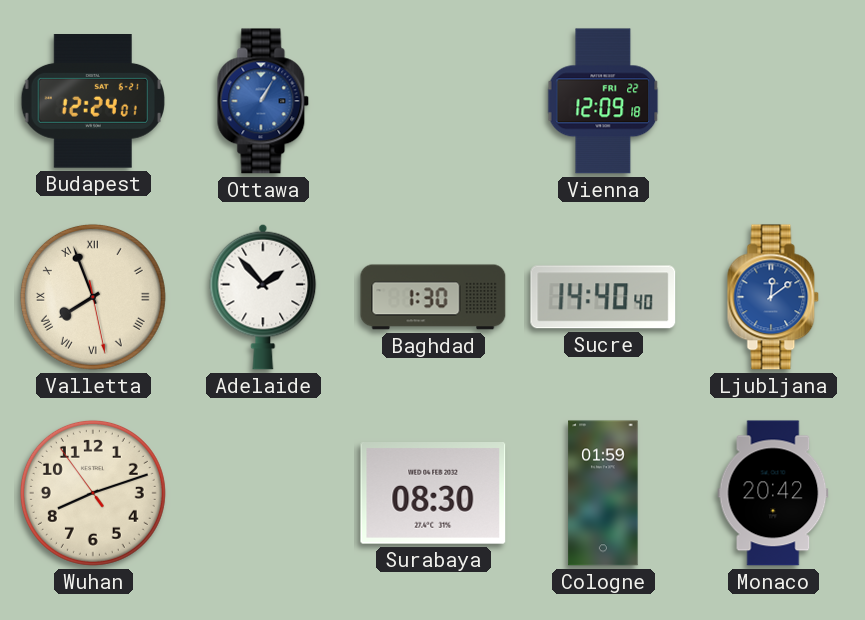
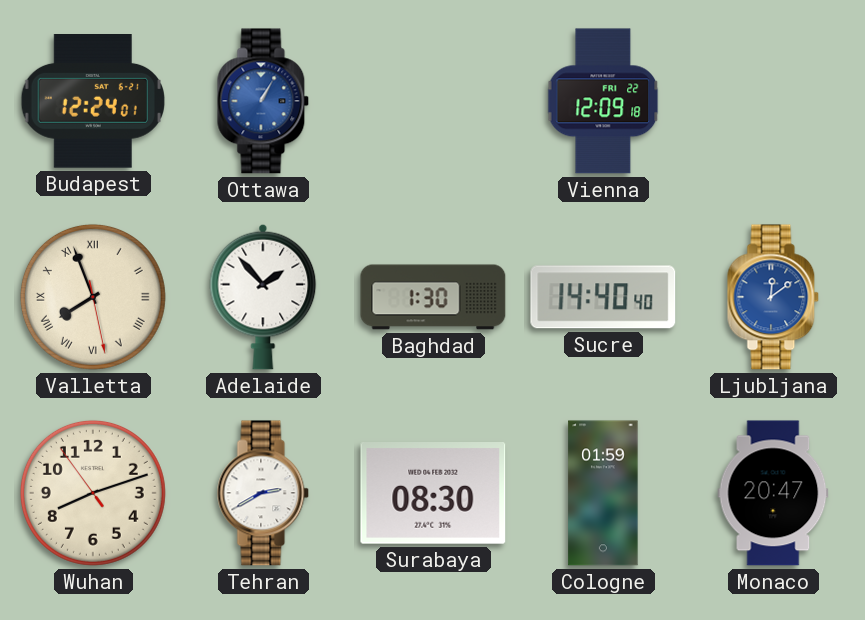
Tehran: none -> 2:40
Monaco: 20:42 -> 20:47
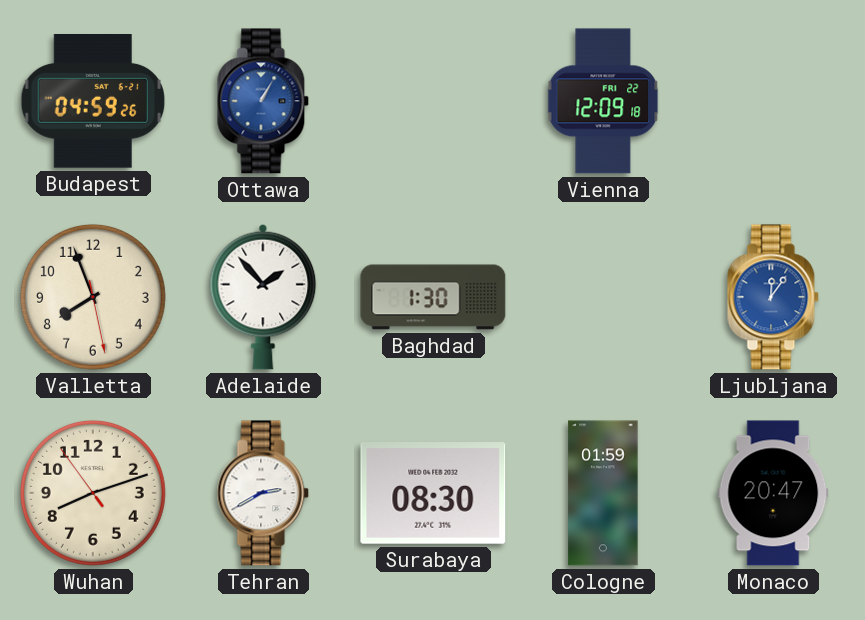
Budapest: 12:24 -> 04:59
Valletta numerals: Roman -> Arabic
Sucre: 14:40 -> none
Ljubljana: 12:09 -> 12:06
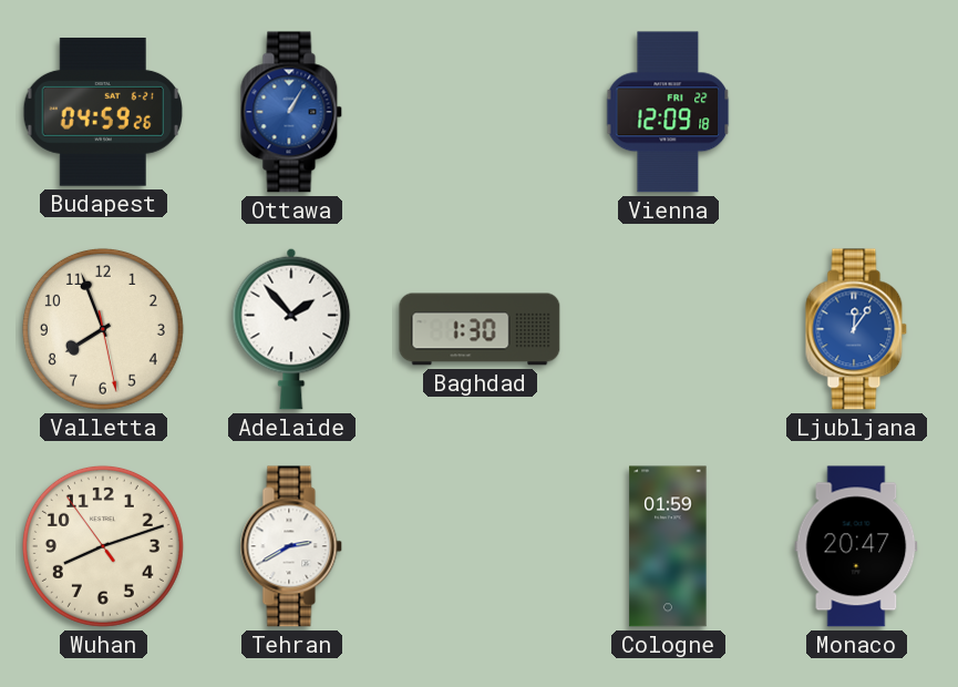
Surabaya: 08:30 -> none
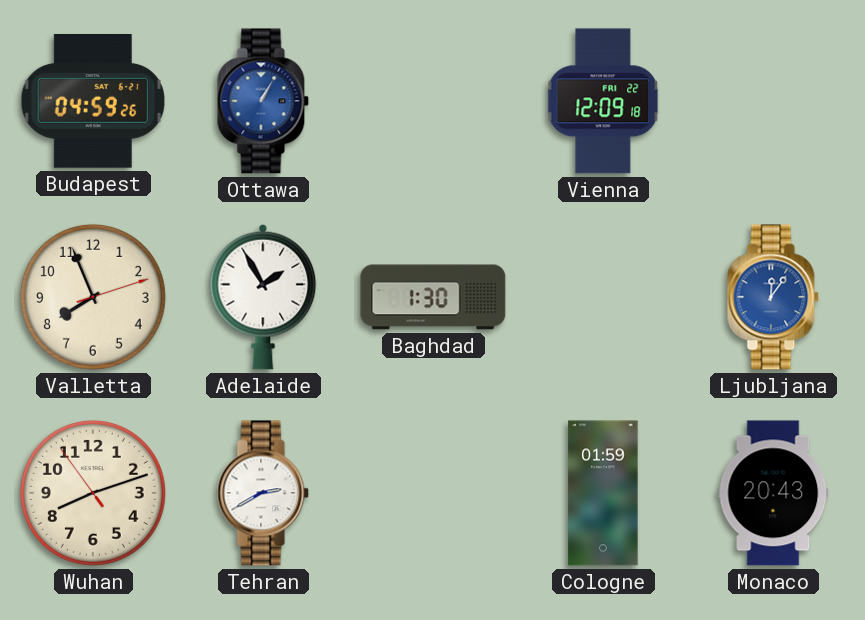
Valletta: 7:56:28 -> 7:56:12
Adelaide: 1:53 -> 1:55
Monaco: 20:47 -> 20:43
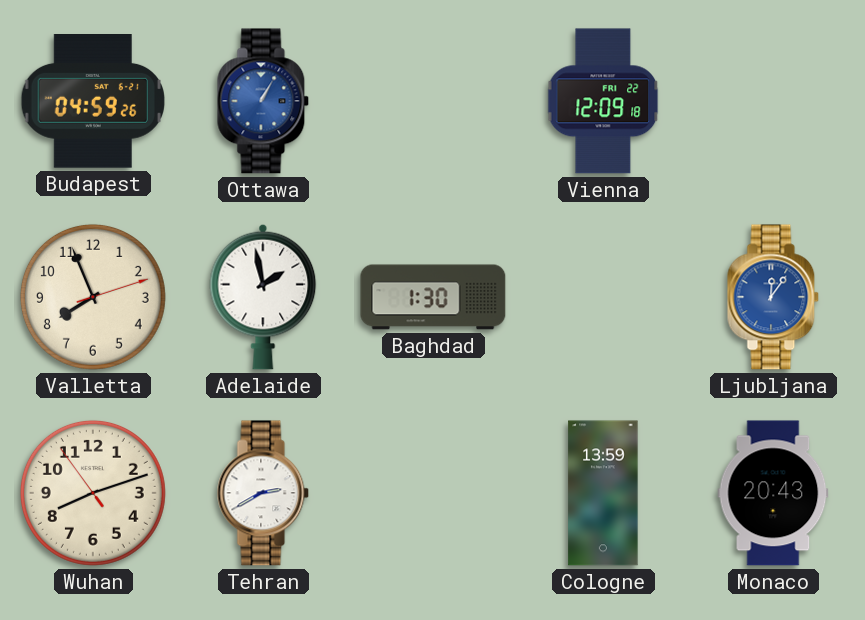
Adelaide: 1:55 -> 1:58
Cologne: 01:59 -> 13:59
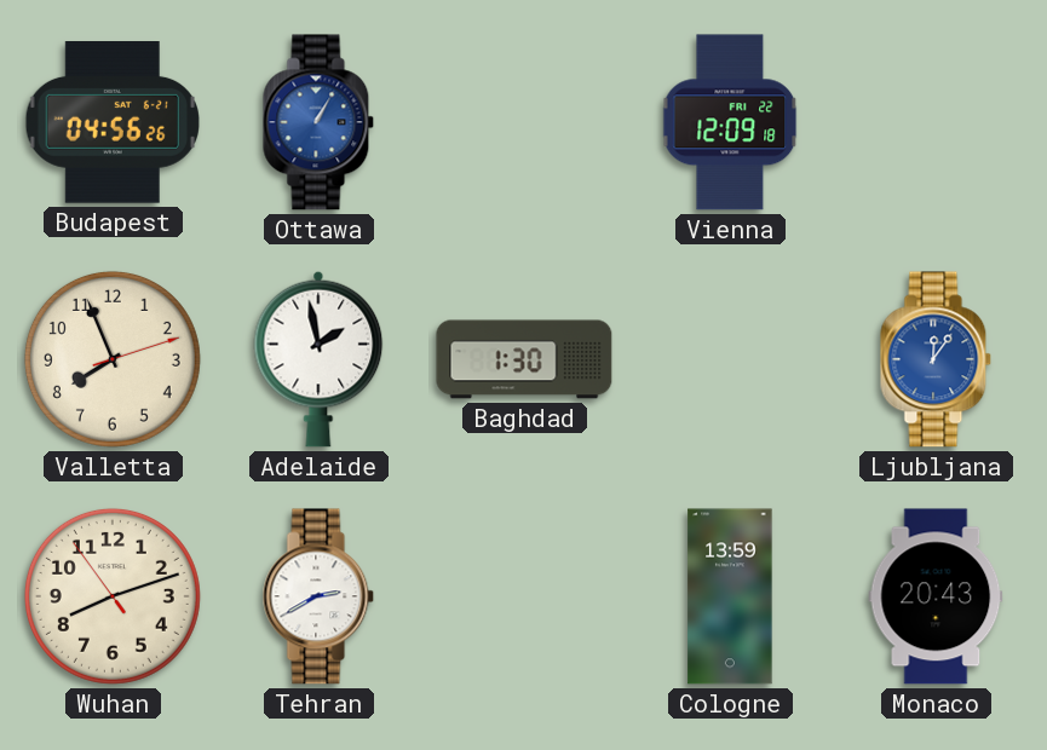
Budapest: 04:59 -> 04:56
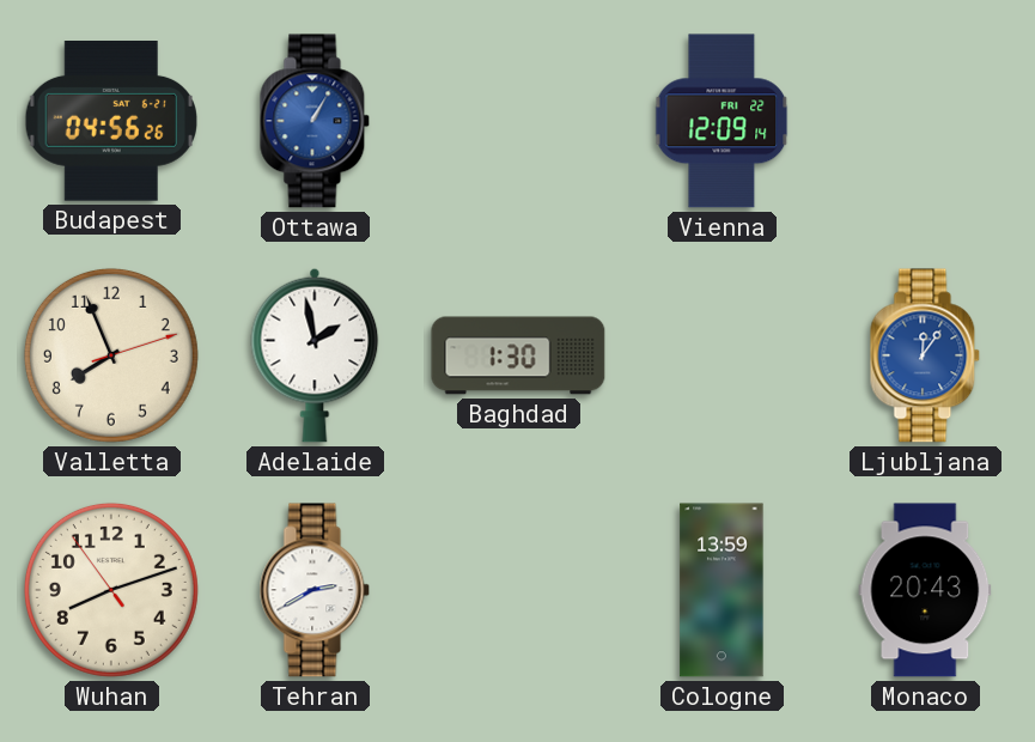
Vienna: 12:09:18 -> 12:09:14
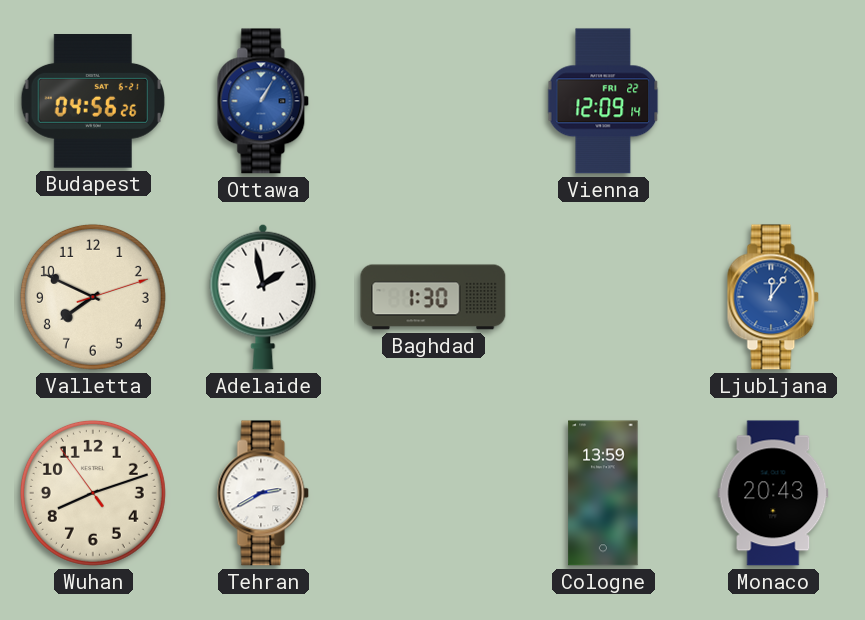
Valletta: 7:56 -> 7:49
